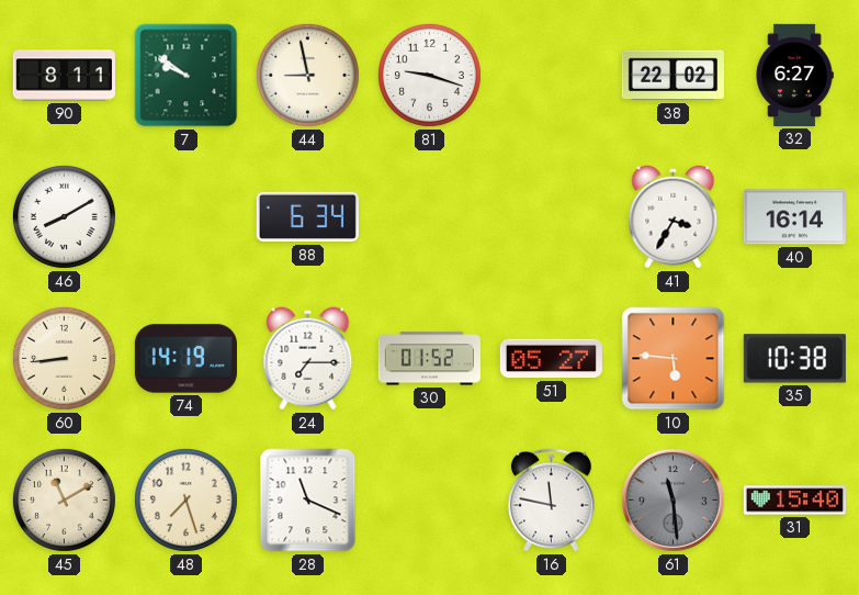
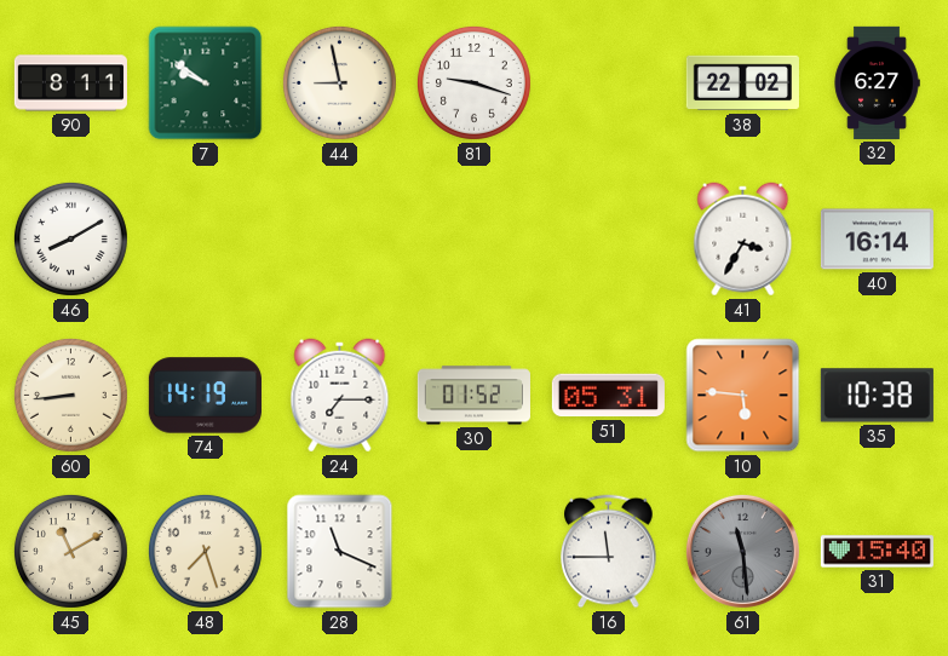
88: 6:34 -> none
51: 05:27 -> 05:31
16: 11:47 -> 11:45
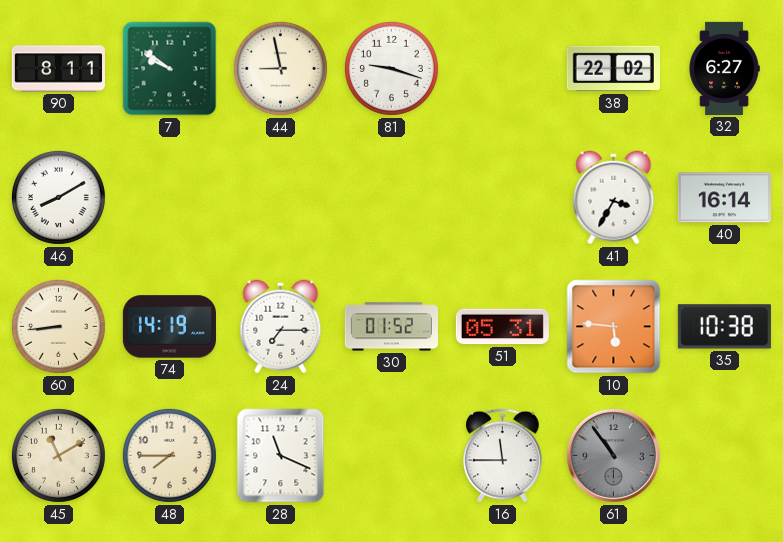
48: 7:27 -> 7:45
61: 11:29 -> 10:54
31: 15:40 -> none
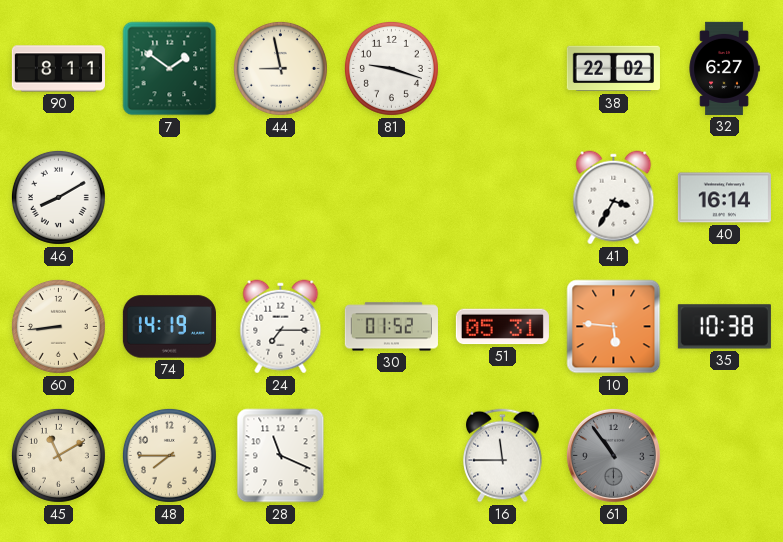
7: 9:51 -> 1:51
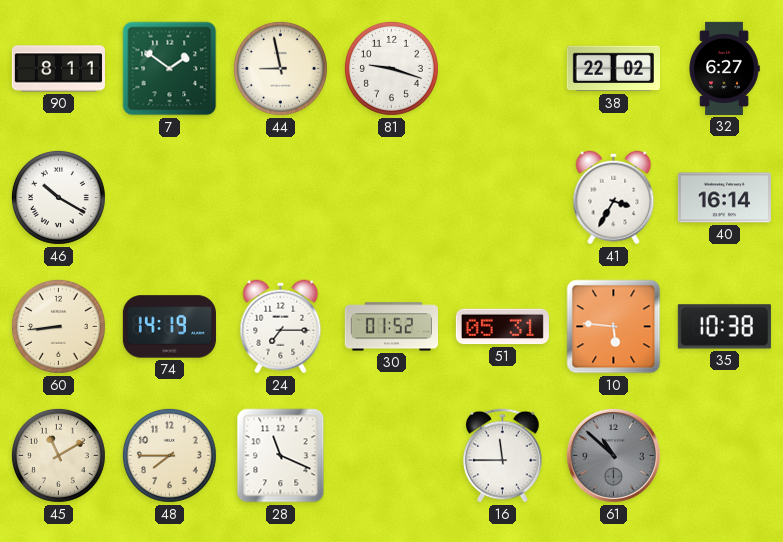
46: 8:10 -> 10:20
61: 10:54 -> 10:52
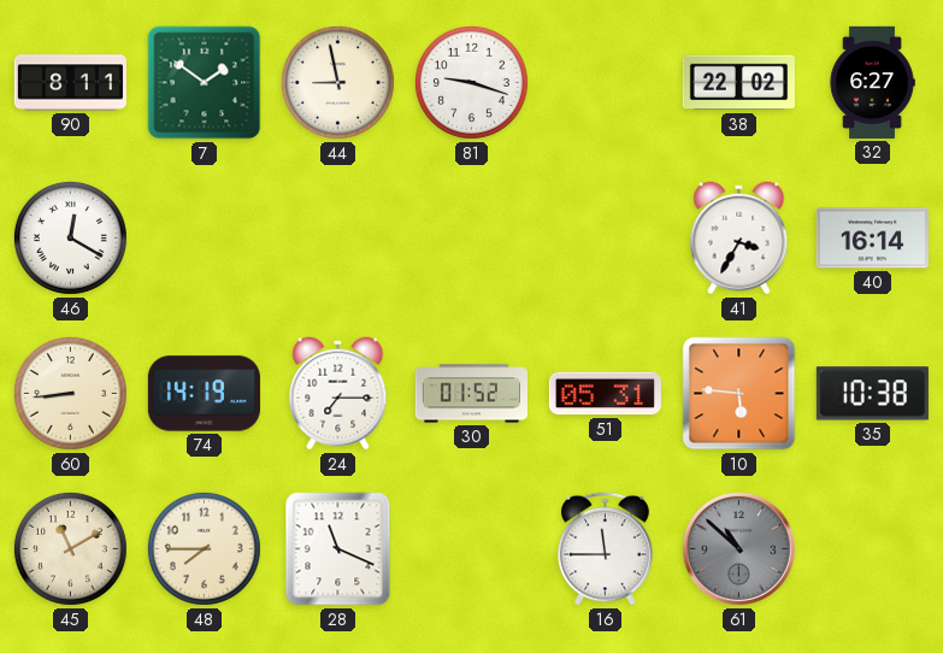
46: 10:20 -> 12:20
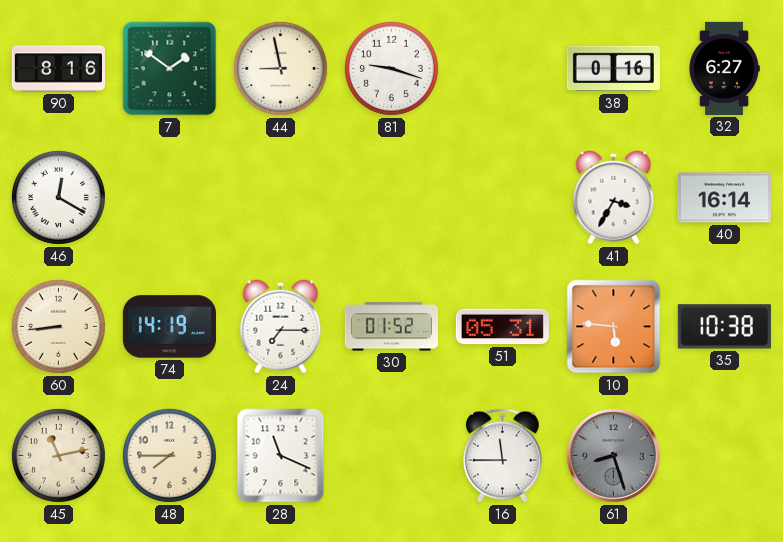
90: 8:11 -> 8:16
38: 22:02 -> 0:16
45: 11:10 -> 11:13
61: 10:52 -> 8:27
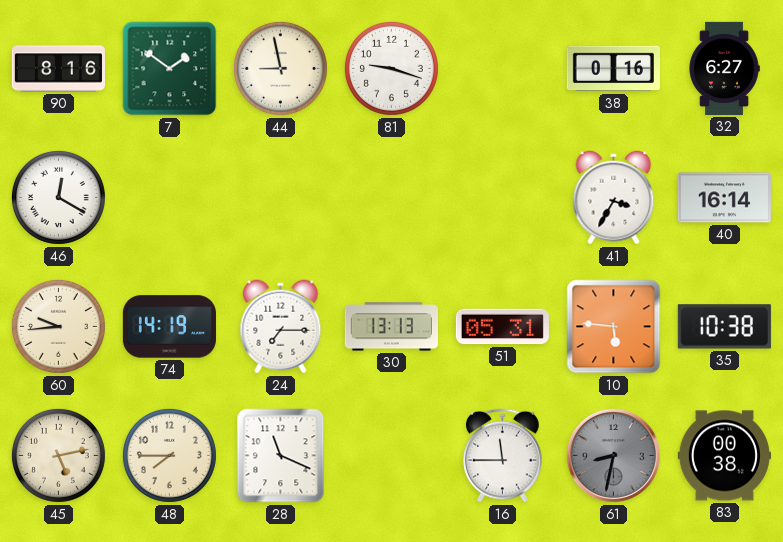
60: 8:44 -> 9:44
30: 01:52 -> 13:13
45: 11:13 -> 5:13
61: 8:27 -> 8:32
83: none -> 00:38
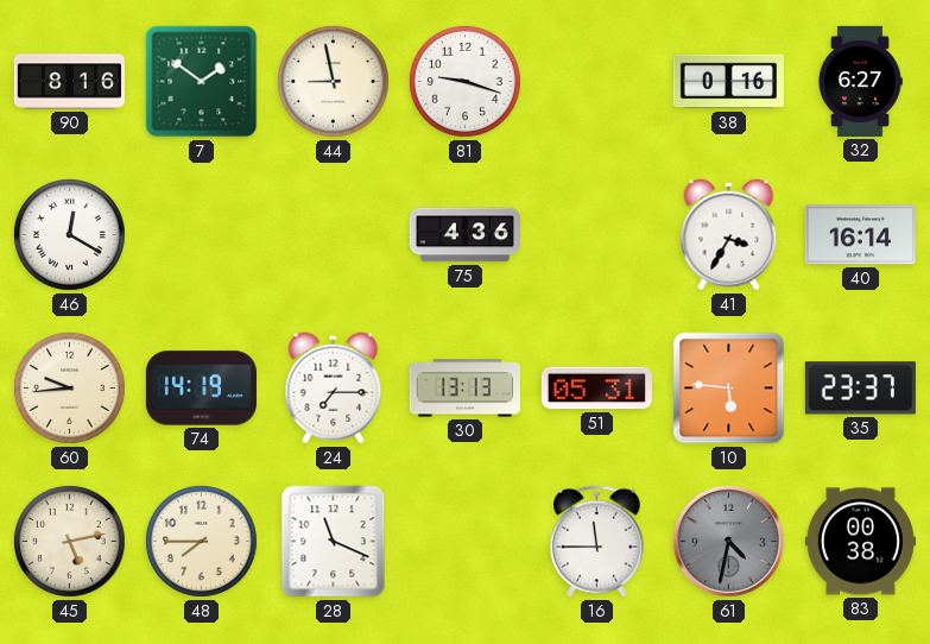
75: none -> 4:36
35: 10:38 -> 23:37
61: 8:32 -> 4:32
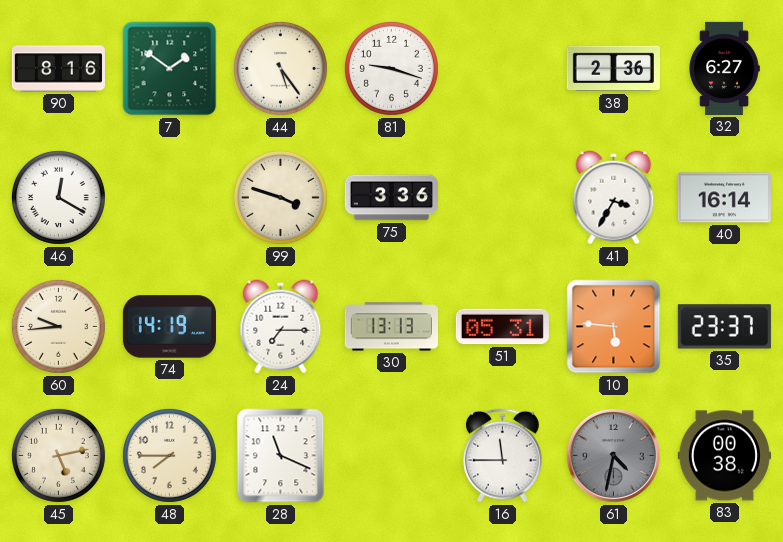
44: 8:58 -> 5:24
38: 0:16 -> 2:36
99: none -> 3:48
75: 4:36 -> 3:36
